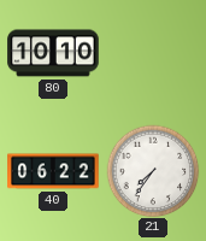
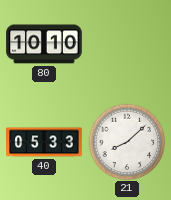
40: 06:22 -> 05:33
21: 7:36 -> 8:08
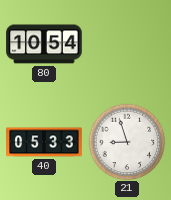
80: 10:10 -> 10:54
21: 8:08 -> 8:57
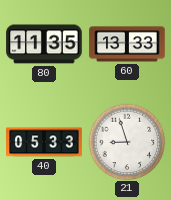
80: 10:54 -> 11:35
60: none -> 13:33
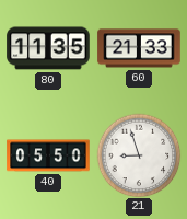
60: 13:33 -> 21:33
40: 05:33 -> 05:50
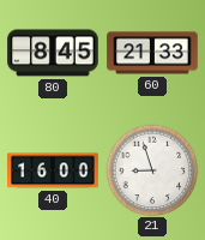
80: 11:35 -> 8:45
40: 05:50 -> 16:00
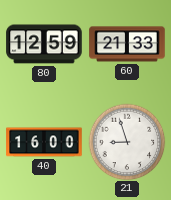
80: 8:45 -> 12:59
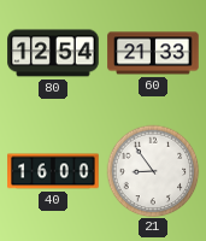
80: 12:59 -> 12:54
21: 8:57 -> 8:54
